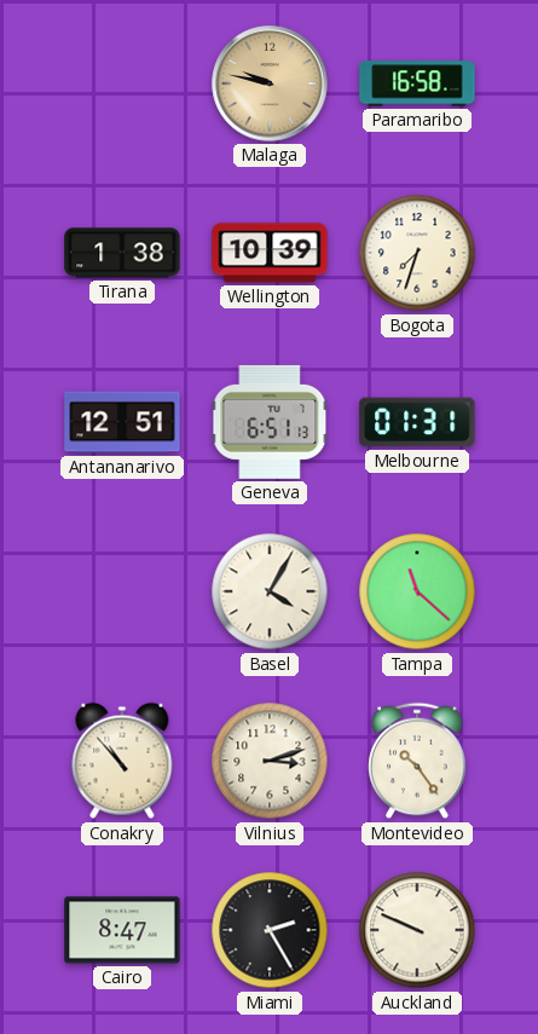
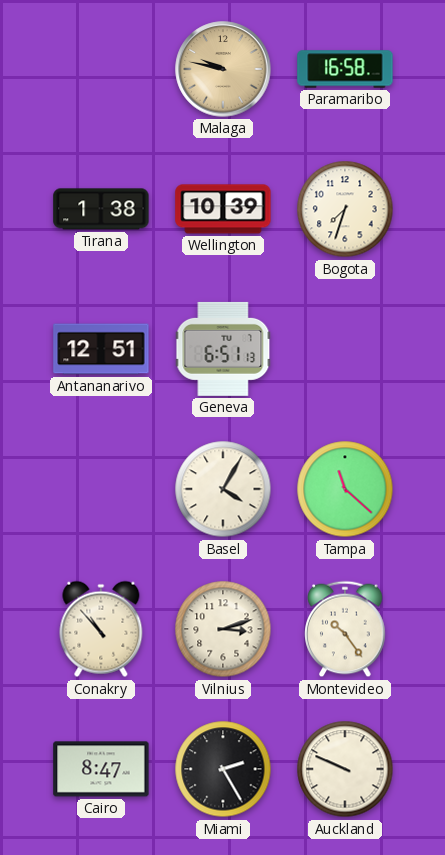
Melbourne: 01:31 -> none
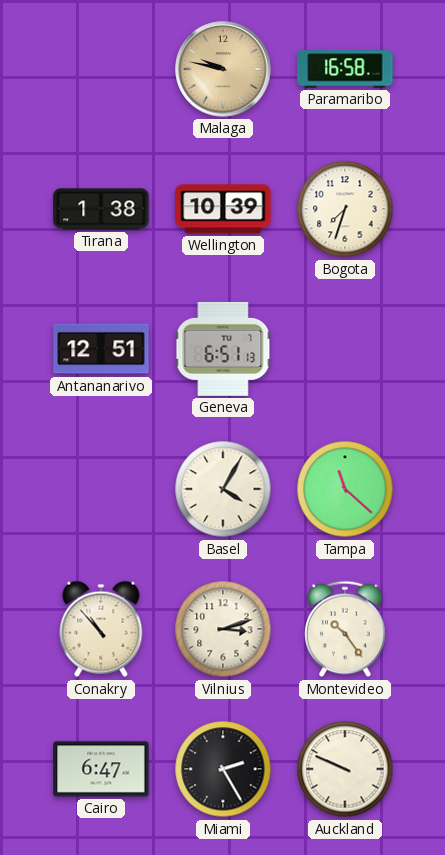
Cairo: 8:47 -> 6:47
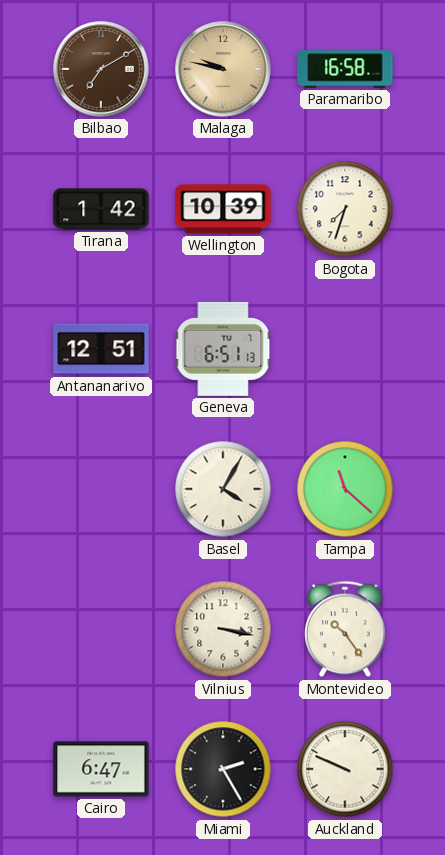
Bilbao: none -> 7:10
Tirana: 1:38 -> 1:42
Conakry: 10:53 -> none
Vilnius: 3:12 -> 3:17
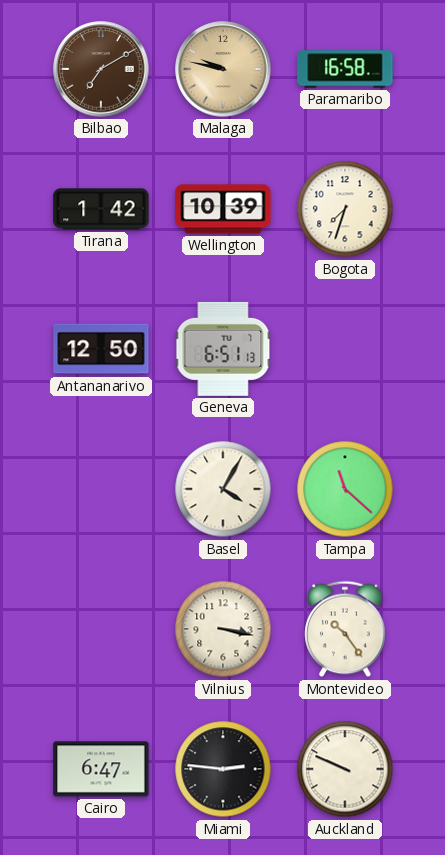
Antananarivo: 12:51 -> 12:50
Miami: 2:25 -> 2:46
